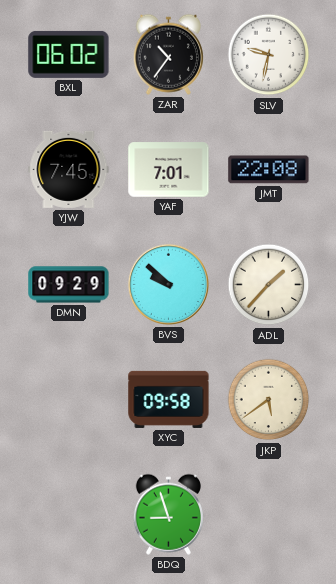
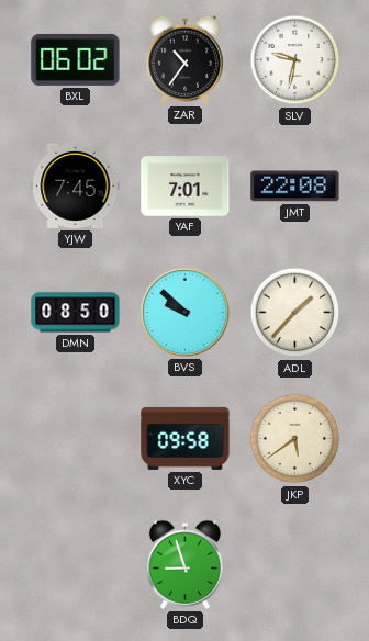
DMN: 09:29 -> 08:50
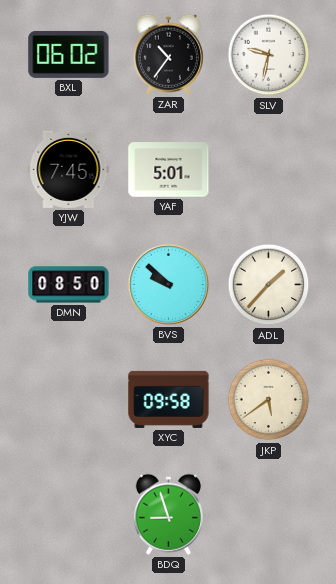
YAF: 7:01 -> 5:01
JMT: 22:08 -> none
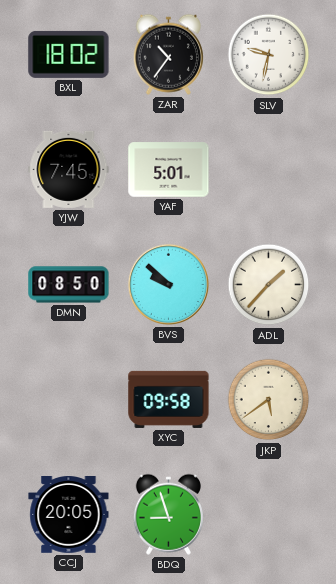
BXL: 06:02 -> 18:02
CCJ: none -> 20:05
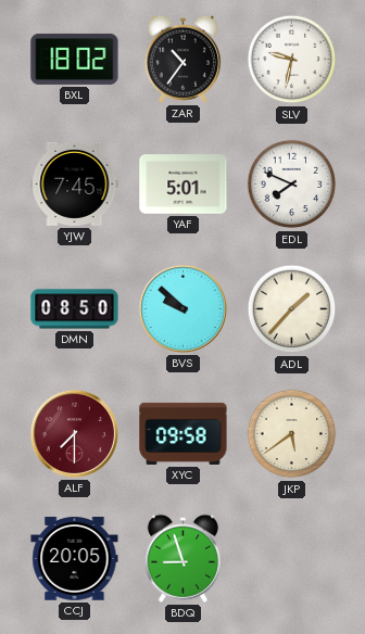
EDL: none -> 7:49
ALF: none -> 7:30
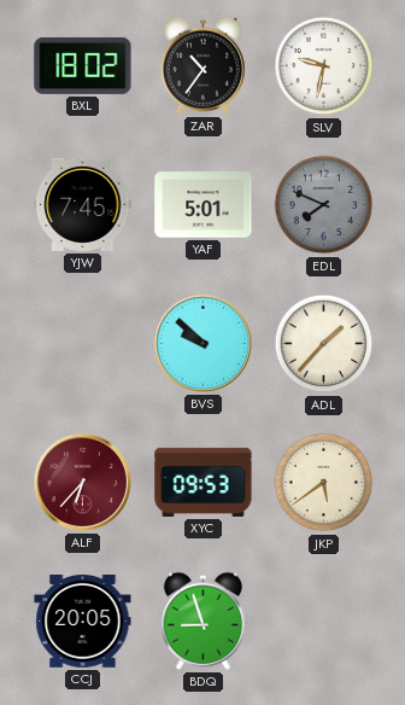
EDL dial: white -> grey
DMN: 08:50 -> none
ALF: 7:30 -> 6:37
XYC: 09:58 -> 09:53
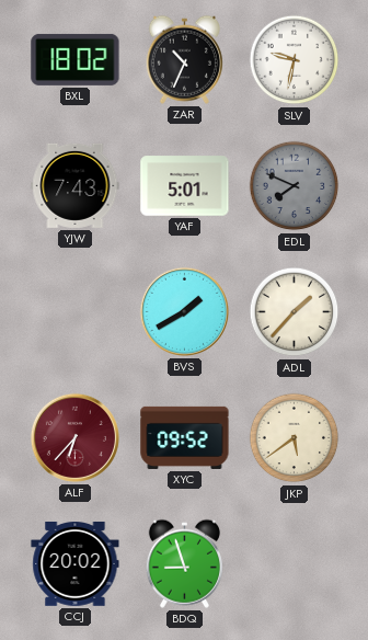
ZAR: 10:36 -> 10:34
YJW: 7:45 -> 7:43
BVS: 9:52 -> 1:40
XYC: 09:53 -> 09:52
CCJ: 20:05 -> 20:02
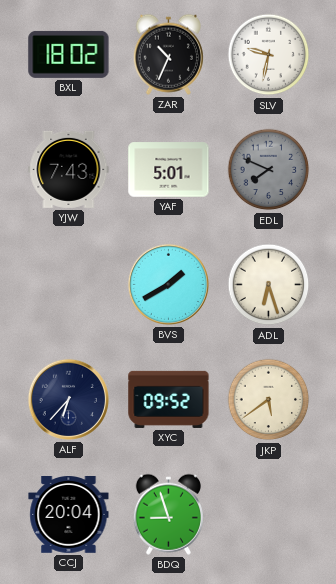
ADL: 1:37 -> 6:27
ALF dial: burgundy -> navy
CCJ: 20:02 -> 20:04
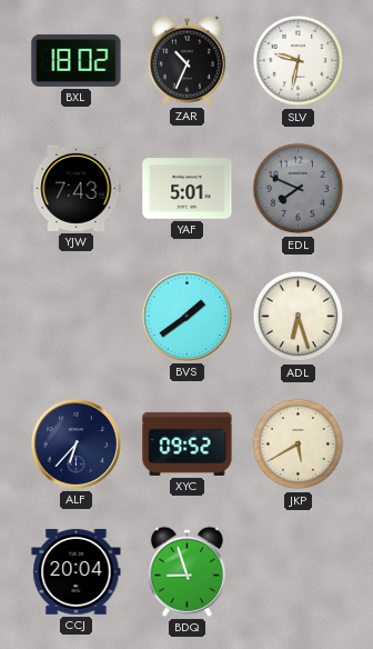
BVS: 1:40 -> 1:39
JKP: 5:39 -> 5:40
